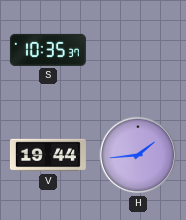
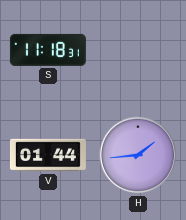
S: 10:35 -> 11:18
V: 19:44 -> 01:44
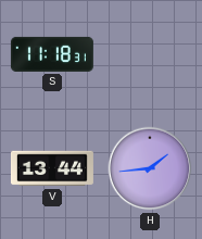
V: 01:44 -> 13:44
